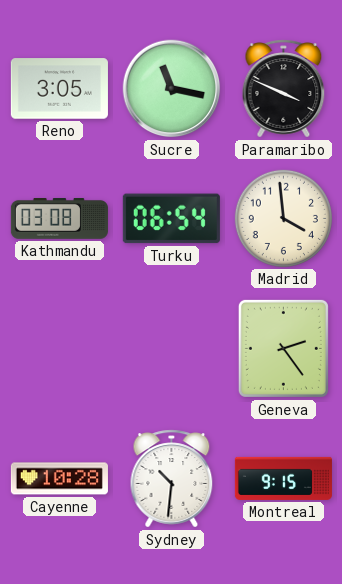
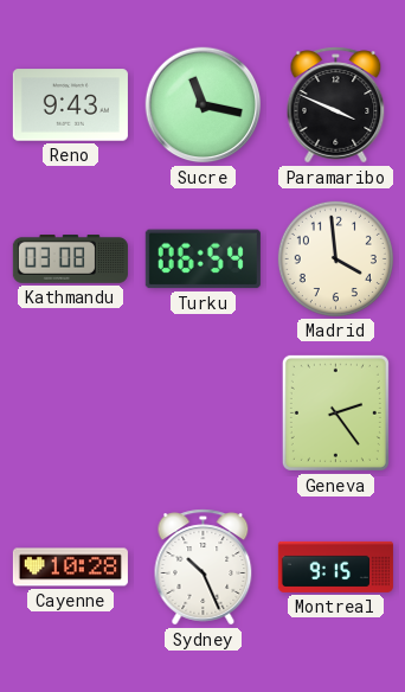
Reno: 3:05 -> 9:43
Sydney: 10:31 -> 10:26
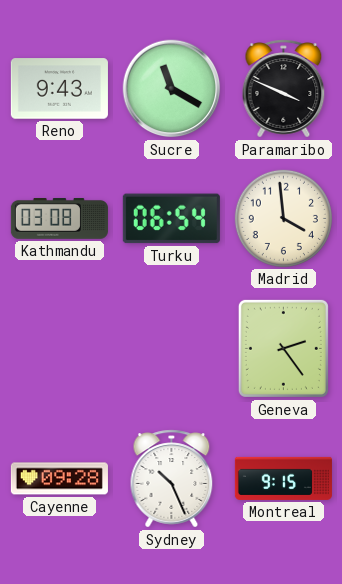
Sucre: 11:17 -> 11:20
Cayenne: 10:28 -> 09:28
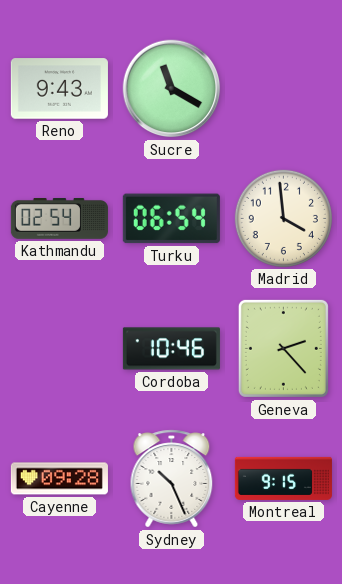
Paramaribo: 3:49 -> none
Kathmandu: 03:08 -> 02:54
Cordoba: none -> 10:46
Geneva: 2:24 -> 2:23
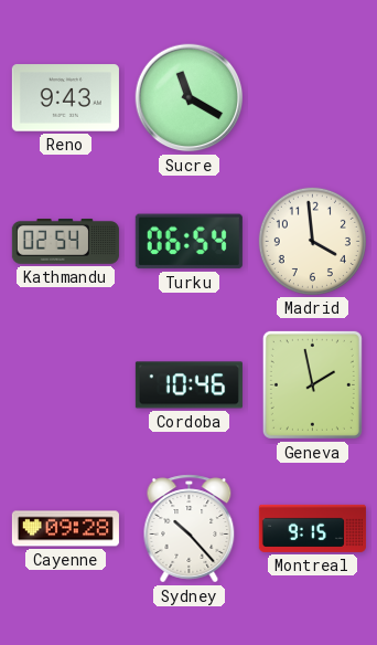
Geneva: 2:23 -> 1:58
Sydney: 10:26 -> 10:23
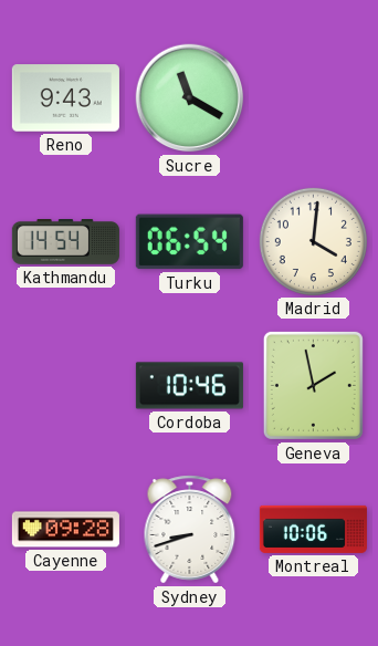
Kathmandu: 02:54 -> 14:54
Madrid: 3:59 -> 4:01
Sydney: 10:23 -> 8:42
Montreal: 9:15 -> 10:06
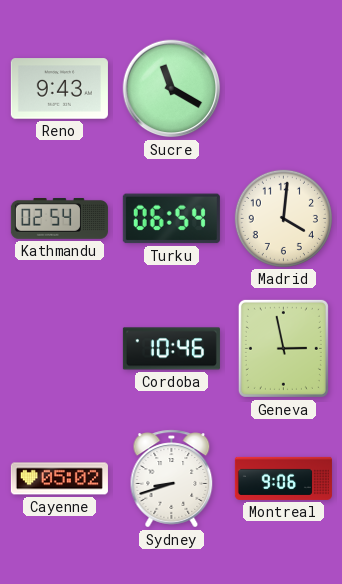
Kathmandu: 14:54 -> 02:54
Geneva: 1:58 -> 2:58
Cayenne: 09:28 -> 05:02
Montreal: 10:06 -> 9:06
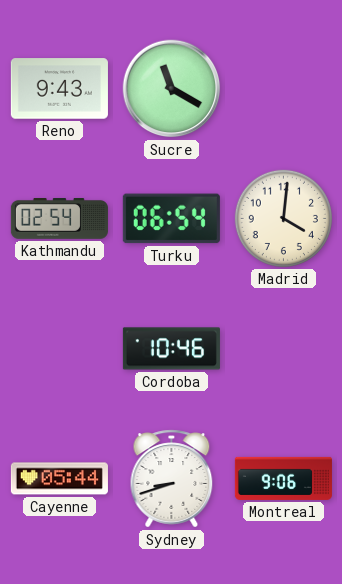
Geneva: 2:58 -> none
Cayenne: 05:02 -> 05:44
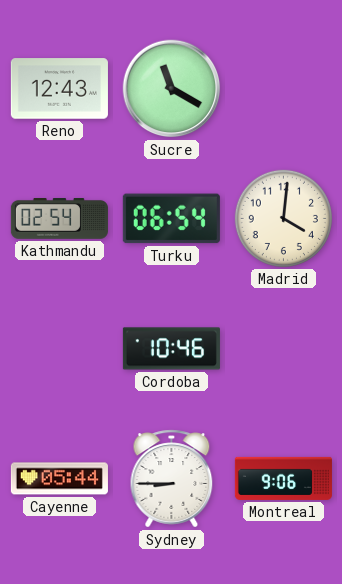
Reno: 9:43 -> 12:43
Sydney: 8:42 -> 8:45
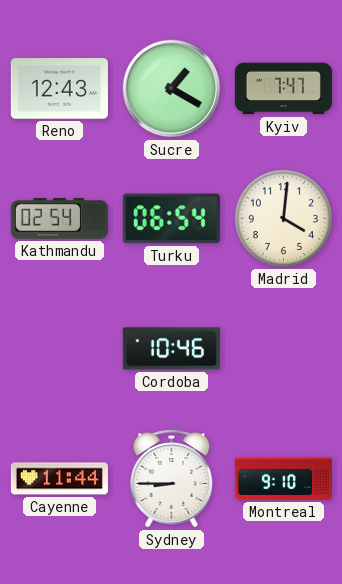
Sucre: 11:20 -> 1:20
Kyiv: none -> 7:47
Cayenne: 05:44 -> 11:44
Montreal: 9:06 -> 9:10
